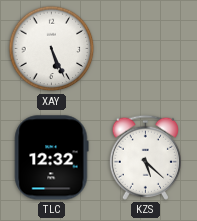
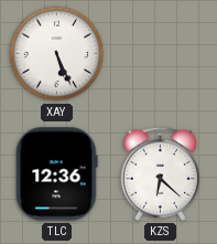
TLC: 12:32 -> 12:36
KZS: 5:22 -> 6:22
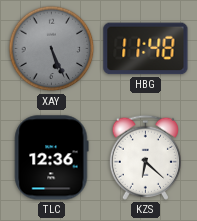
XAY dial: white -> grey
HBG: none -> 11:48
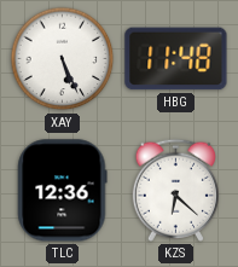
XAY dial: grey -> white
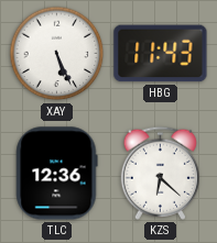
HBG: 11:48 -> 11:43
